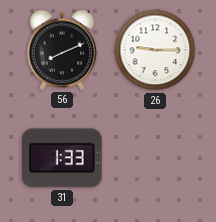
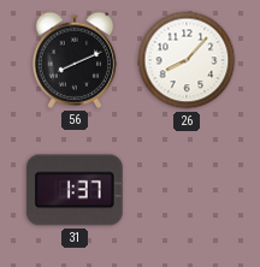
26: 9:15 -> 8:07
31: 1:33 -> 1:37
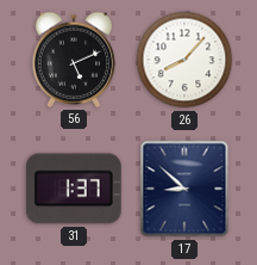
56: 8:11 -> 5:11
17: none -> 8:52
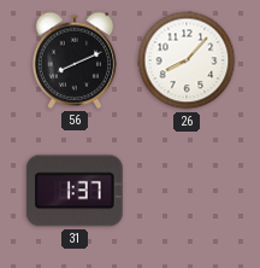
56: 5:11 -> 8:11
17: 8:52 -> none
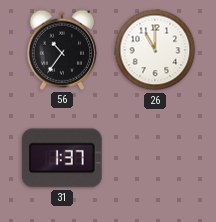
56: 8:11 -> 10:36
26: 8:07 -> 11:00
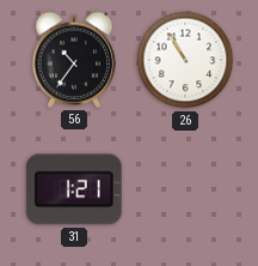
26: 11:00 -> 10:55
31: 1:37 -> 1:21
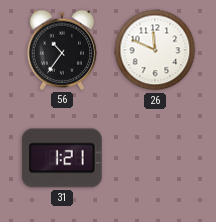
26: 10:55 -> 11:49
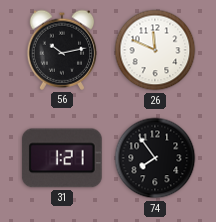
56: 10:36 -> 10:13
74: none -> 7:54
